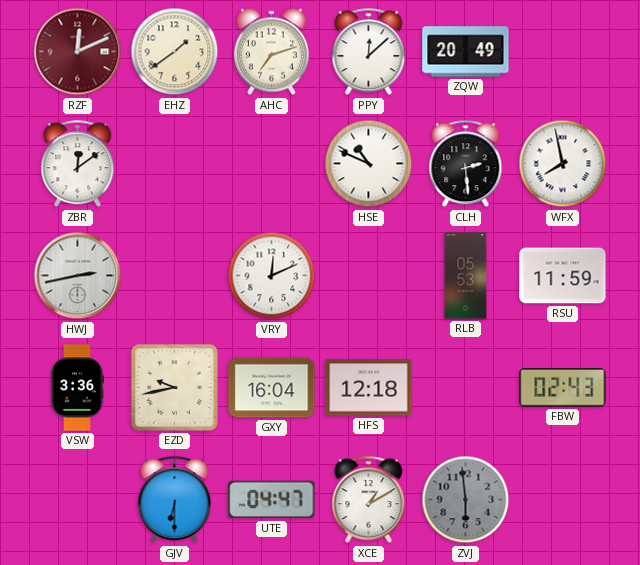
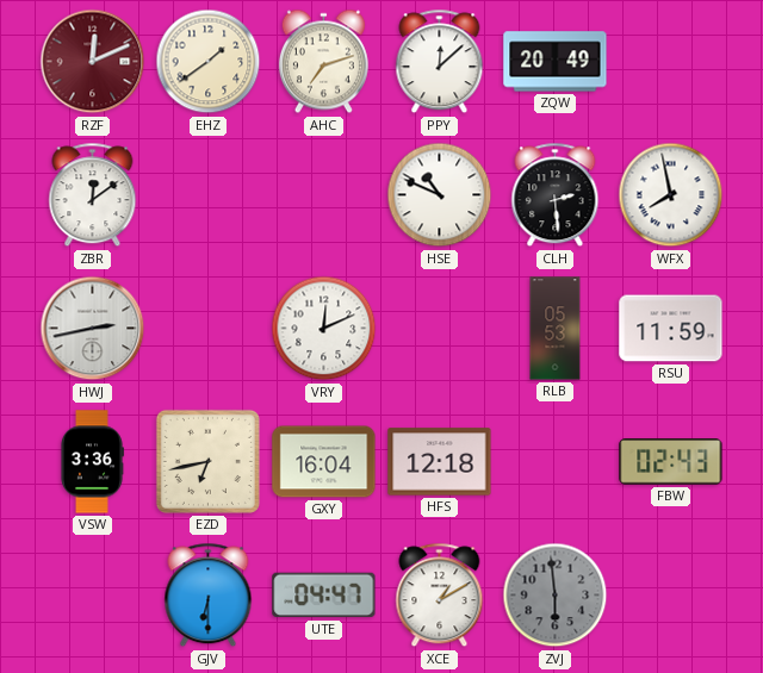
EZD: 9:43 -> 6:43
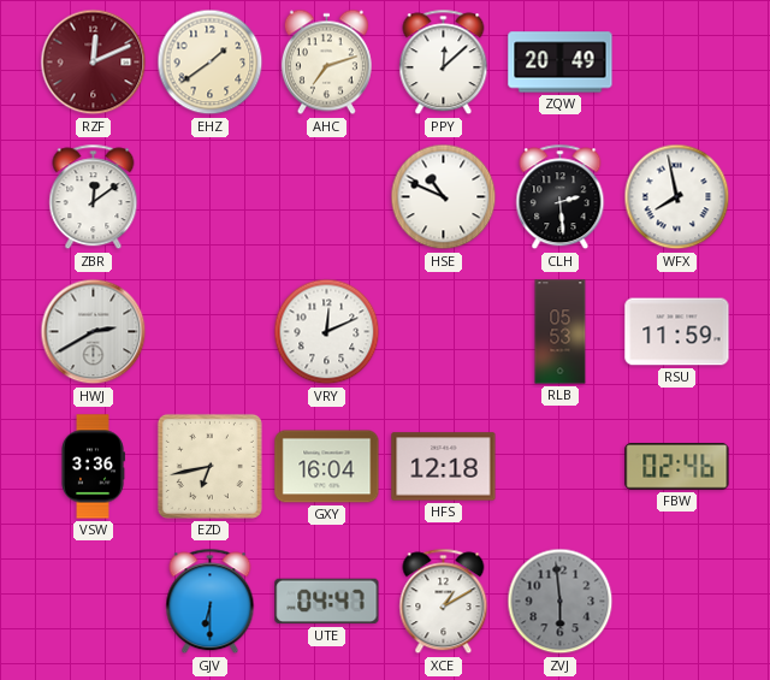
HWJ: 2:43 -> 2:40
FBW: 02:43 -> 02:46
